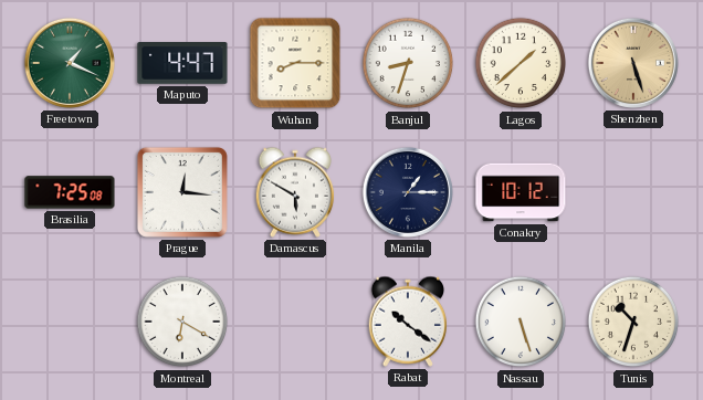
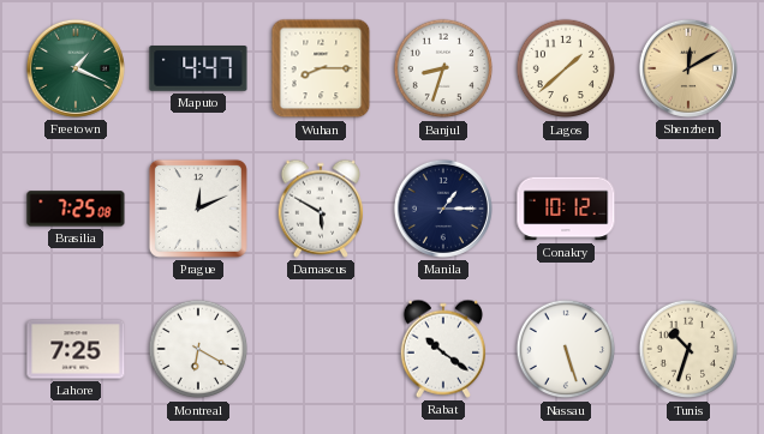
Shenzhen: 5:27 -> 12:10
Prague: 12:16 -> 12:11
Lahore: none -> 7:25
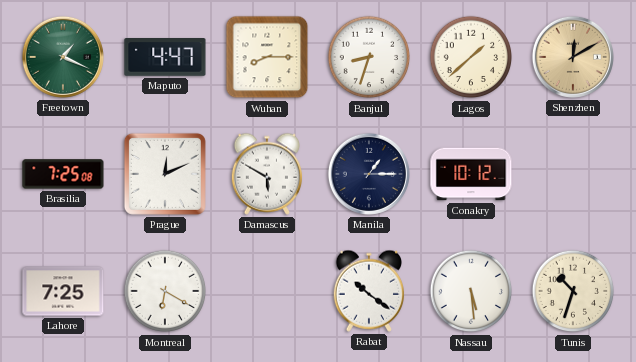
Nassau: 5:27 -> 5:29
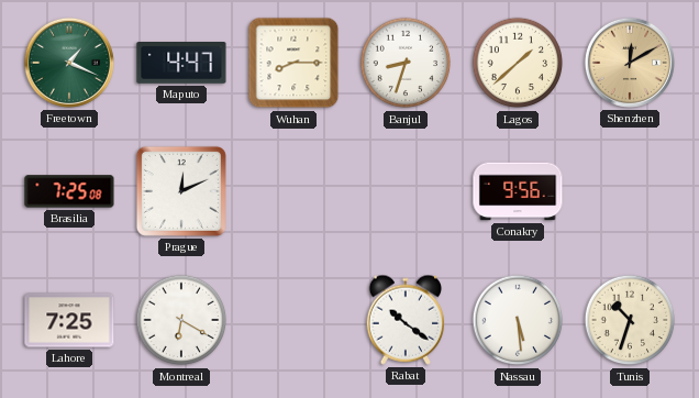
Damascus: 5:50 -> none
Manila: 1:15 -> none
Conakry: 10:12 -> 9:56
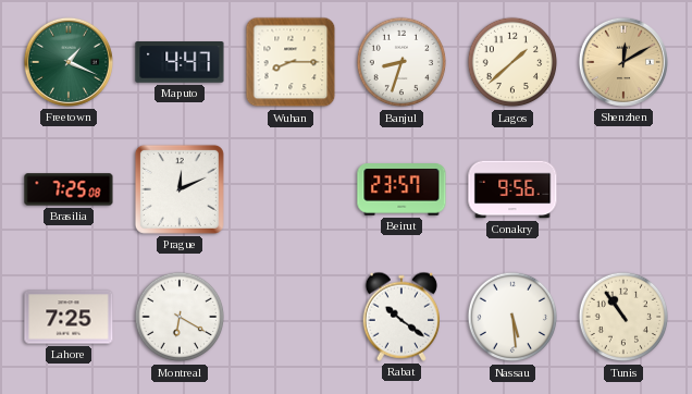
Beirut: none -> 23:57
Tunis: 10:33 -> 10:54
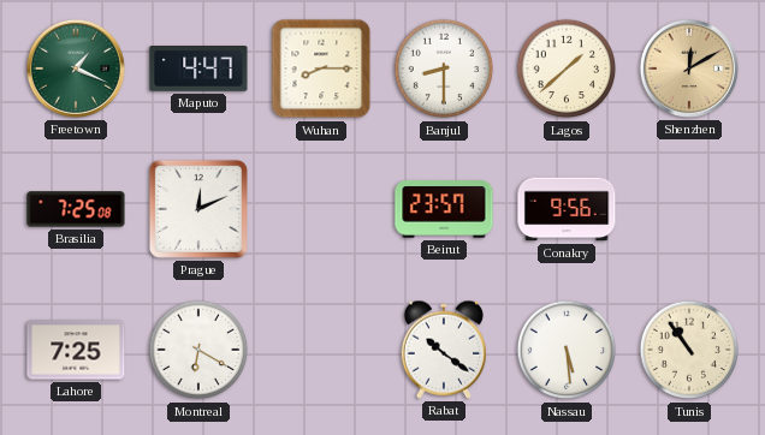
Banjul: 8:33 -> 8:30
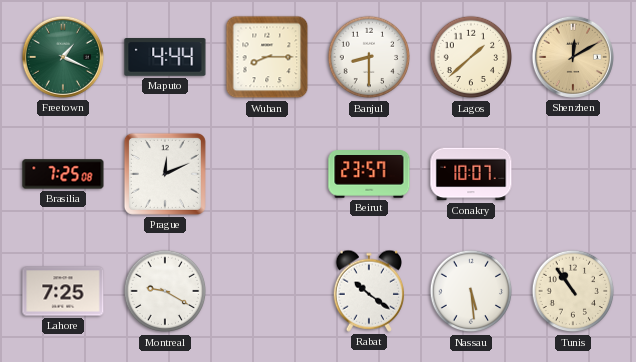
Maputo: 4:47 -> 4:44
Conakry: 9:56 -> 10:07
Montreal: 6:20 -> 9:20
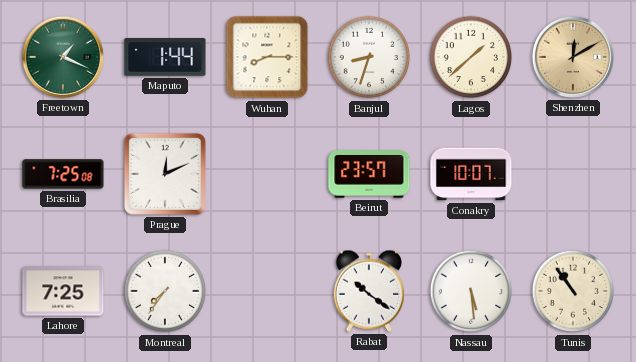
Maputo: 4:44 -> 1:44
Banjul: 8:30 -> 8:33
Montreal: 9:20 -> 7:36
